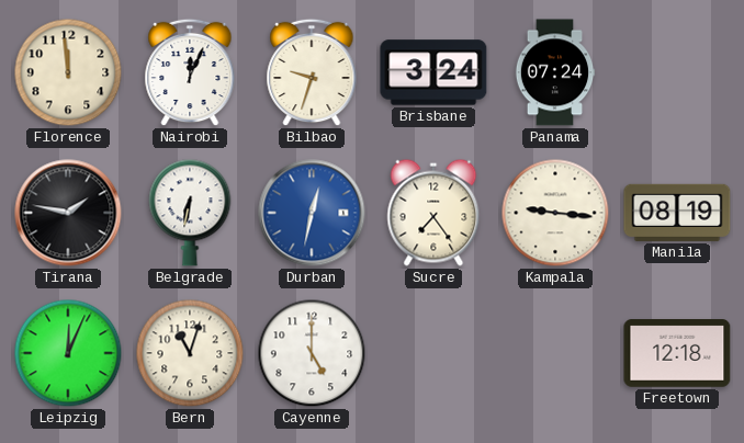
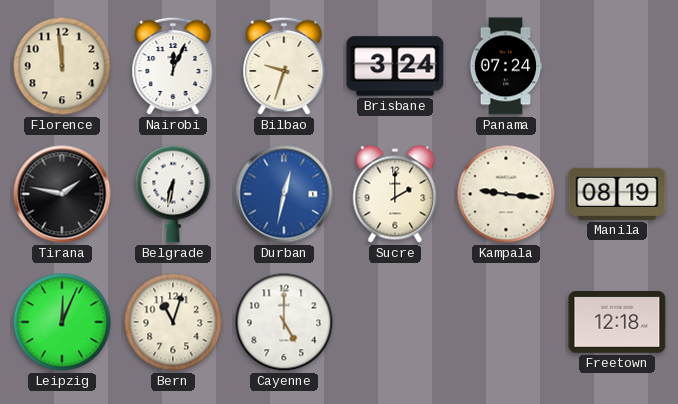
Sucre: 7:24 -> 2:00
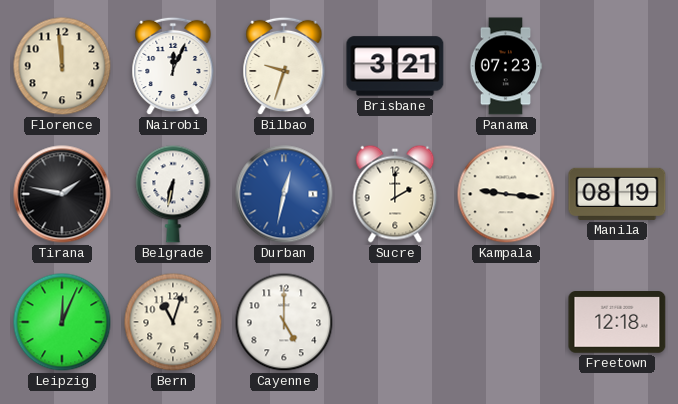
Brisbane: 3:24 -> 3:21
Panama: 07:24 -> 07:23
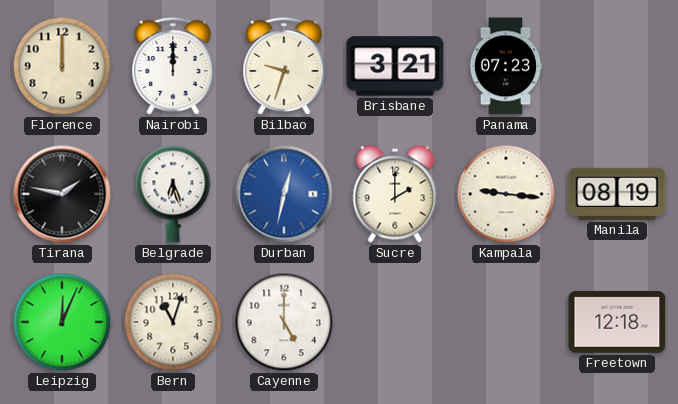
Florence: 11:59 -> 12:00
Nairobi: 12:04 -> 12:00
Belgrade: 6:32 -> 6:27
